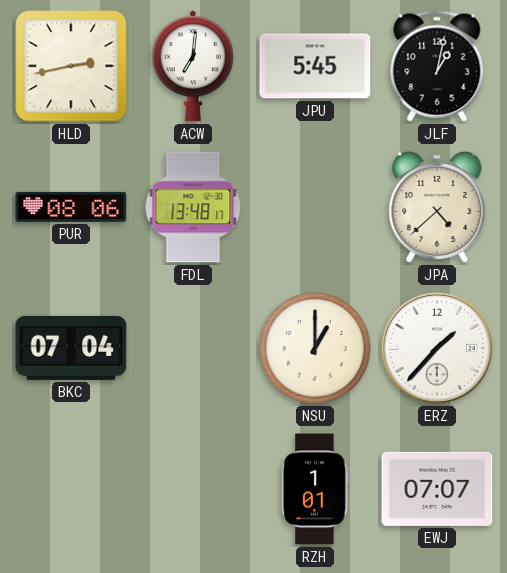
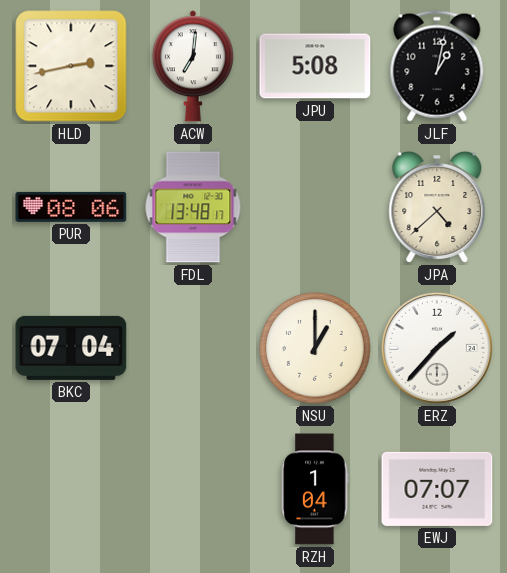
JPU: 5:45 -> 5:08
RZH: 1:01 -> 1:04
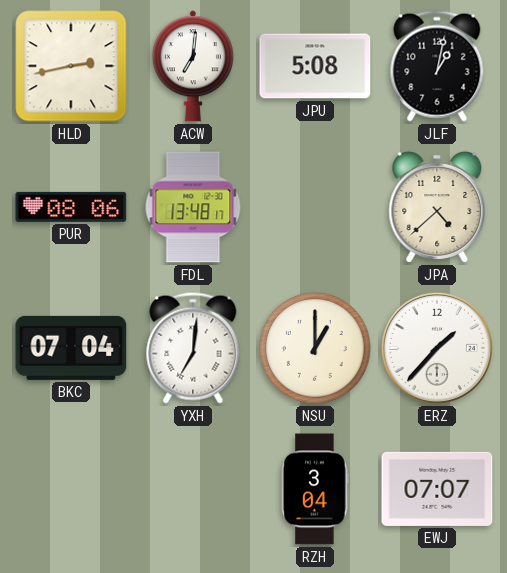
YXH: none -> 7:01
RZH: 1:04 -> 3:04
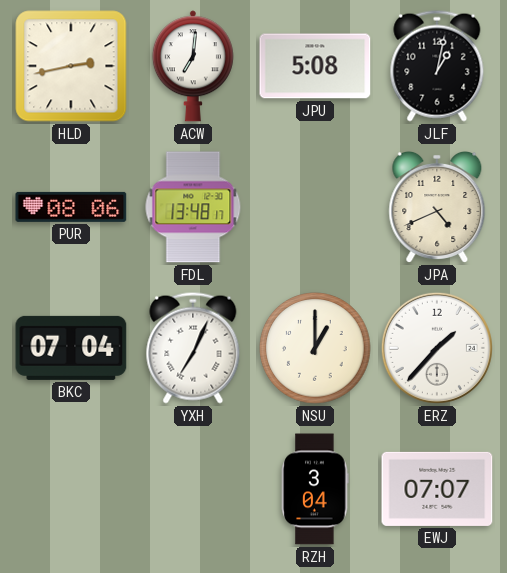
JPA: 4:38 -> 4:41
YXH: 7:01 -> 7:04
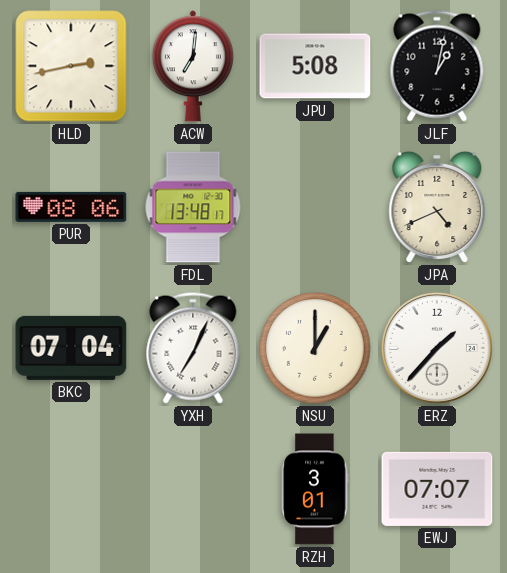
RZH: 3:04 -> 3:01
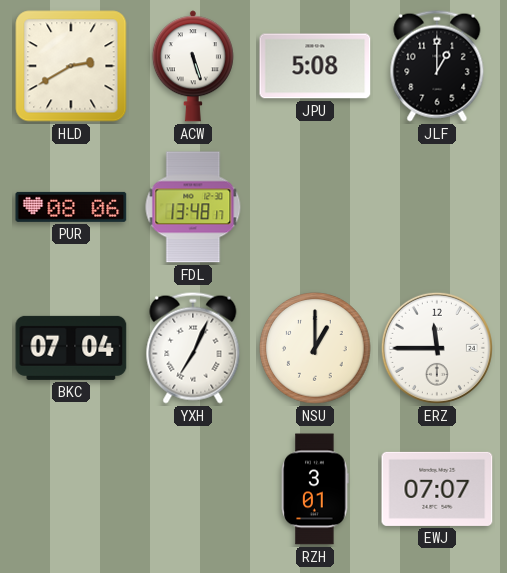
HLD: 2:43 -> 2:40
ACW: 7:01 -> 5:27
JLF: 1:02 -> 1:00
JPA: 4:41 -> none
ERZ: 1:37 -> 11:45
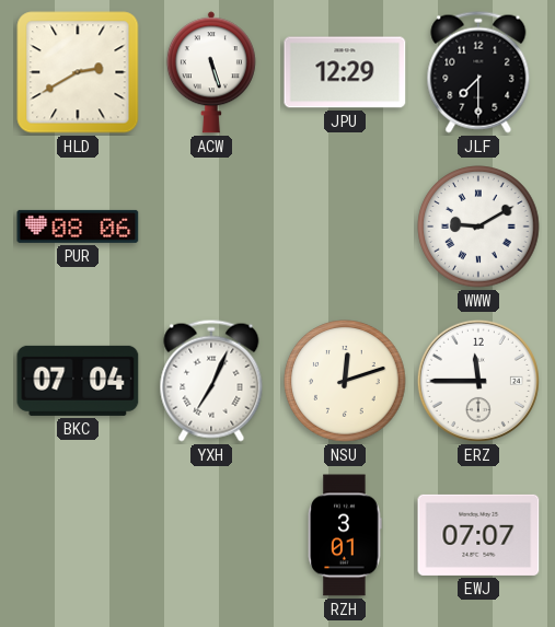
JPU: 5:08 -> 12:29
JLF: 1:00 -> 7:30
FDL: 13:48 -> none
WWW: none -> 9:10
NSU: 1:00 -> 12:12
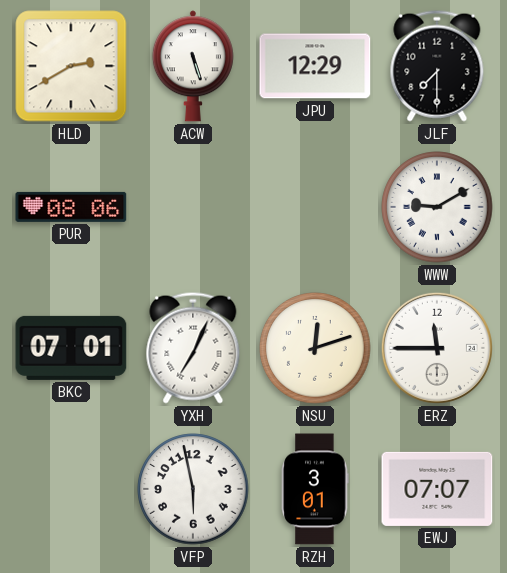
BKC: 07:04 -> 07:01
VFP: none -> 5:58
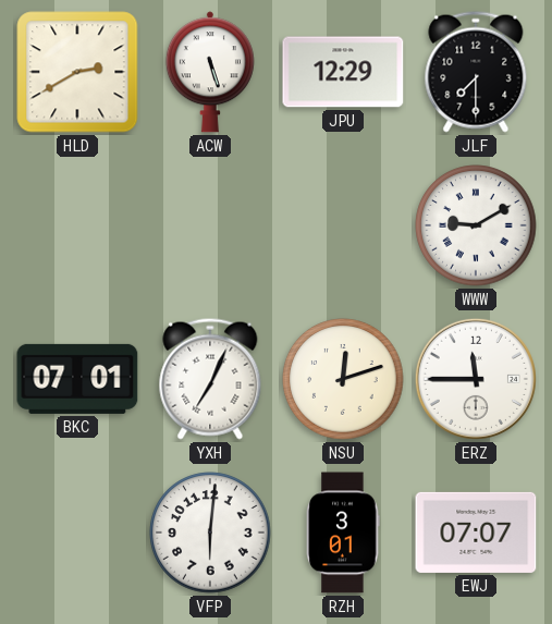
PUR: 08:06 -> none
VFP: 5:58 -> 6:01
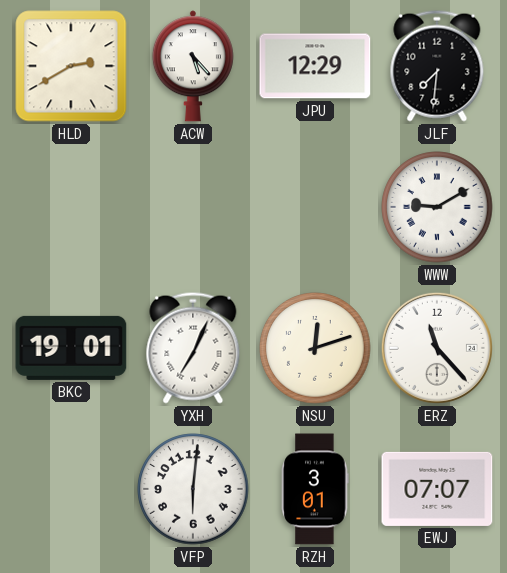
ACW: 5:27 -> 5:23
JLF: 7:30 -> 7:31
BKC: 07:01 -> 19:01
ERZ: 11:45 -> 11:23
